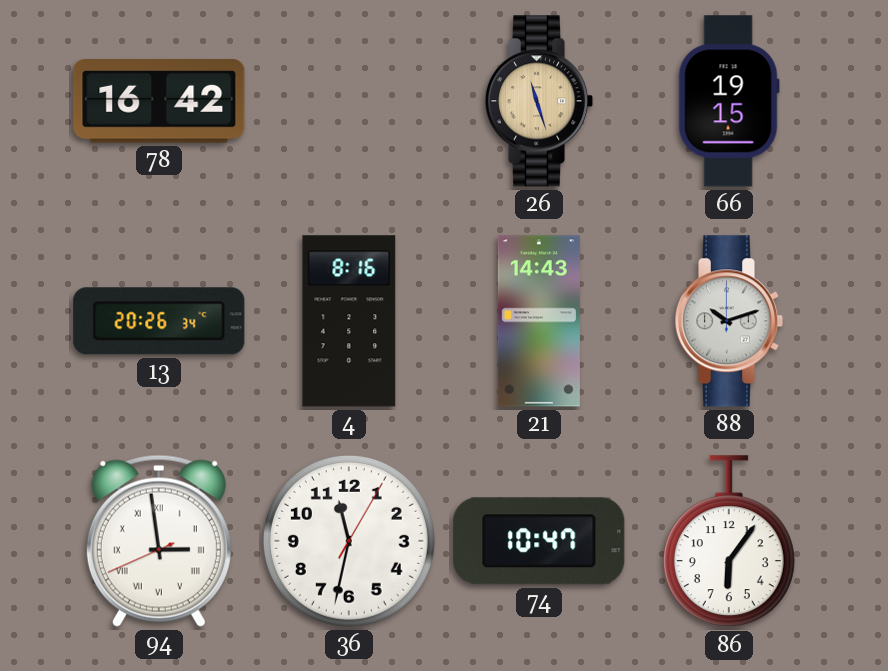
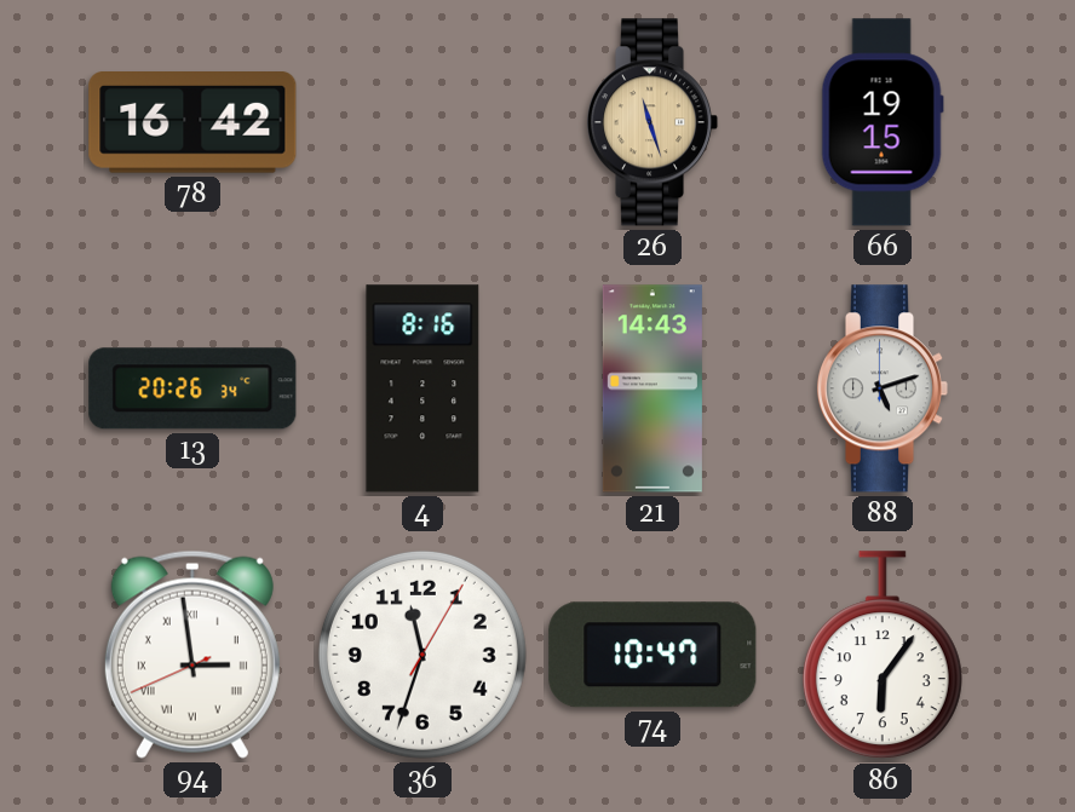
88: 10:12 -> 5:12
36: 11:32 -> 11:33
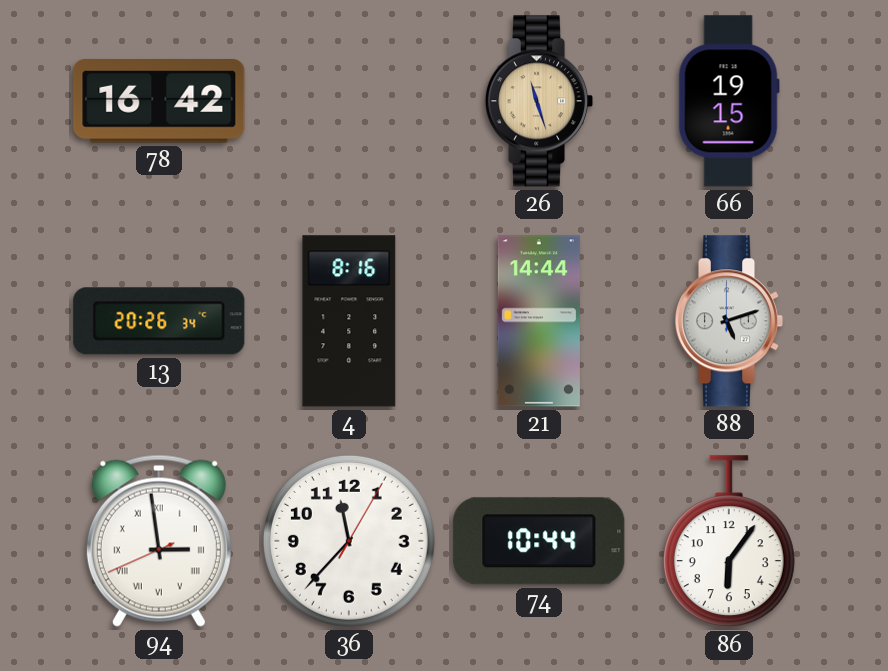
21: 14:43 -> 14:44
36: 11:33 -> 11:37
74: 10:47 -> 10:44
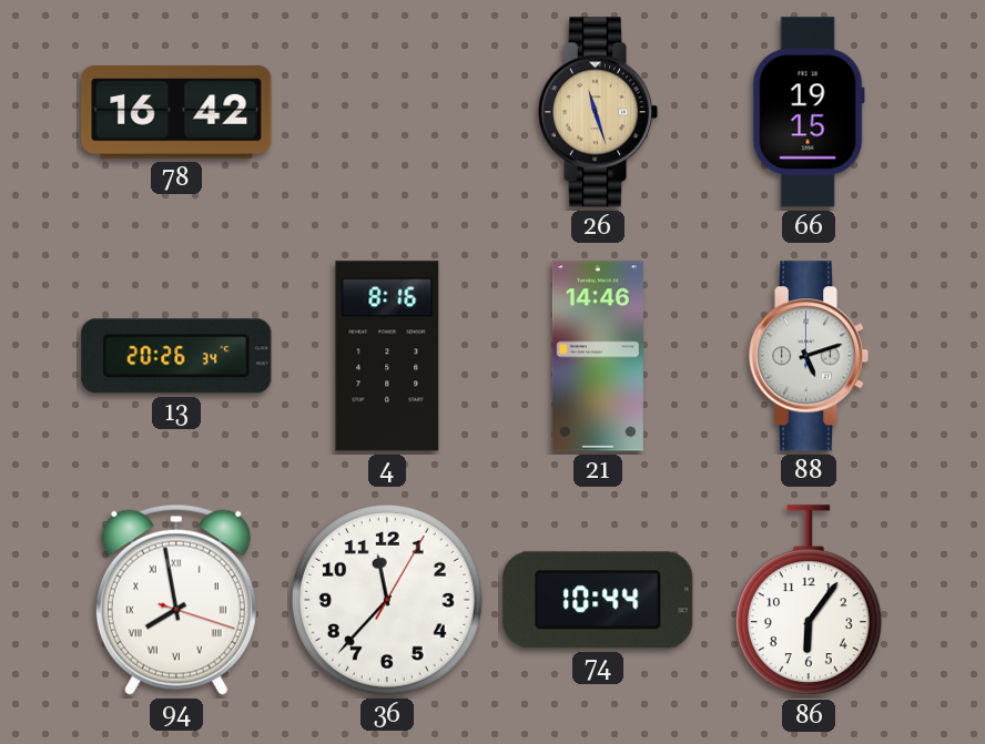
21: 14:44 -> 14:46
94: 2:58 -> 7:58
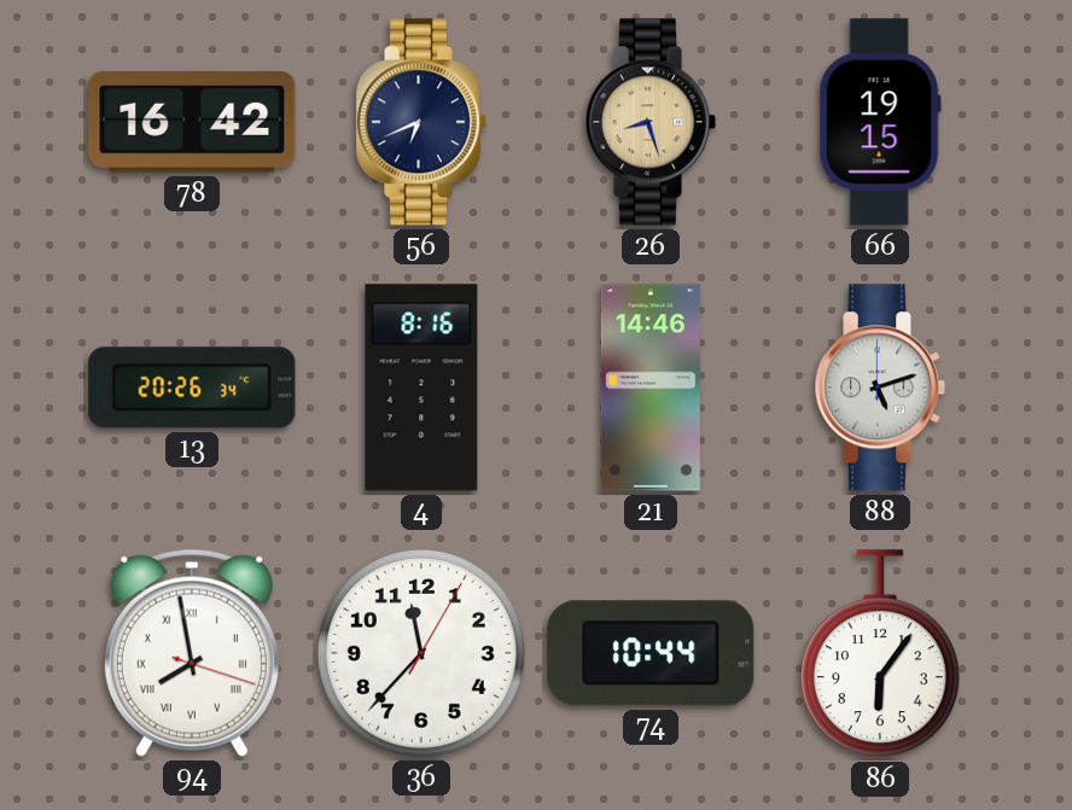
56: none -> 6:41
26: 11:27 -> 8:27
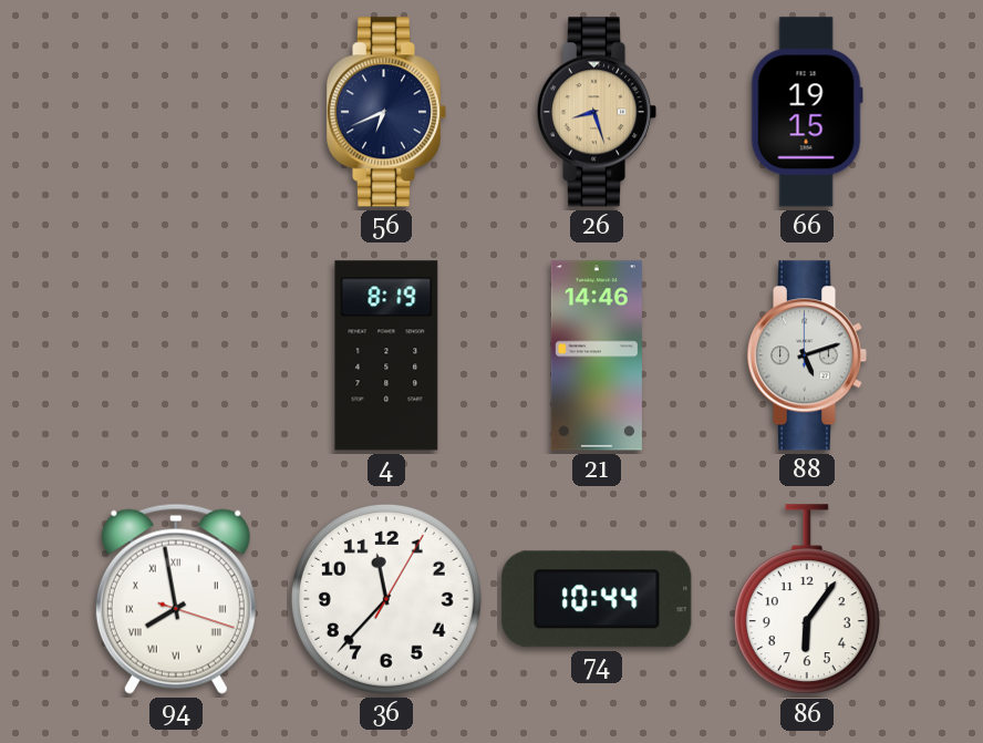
78: 16:42 -> none
13: 20:26 -> none
4: 8:16 -> 8:19
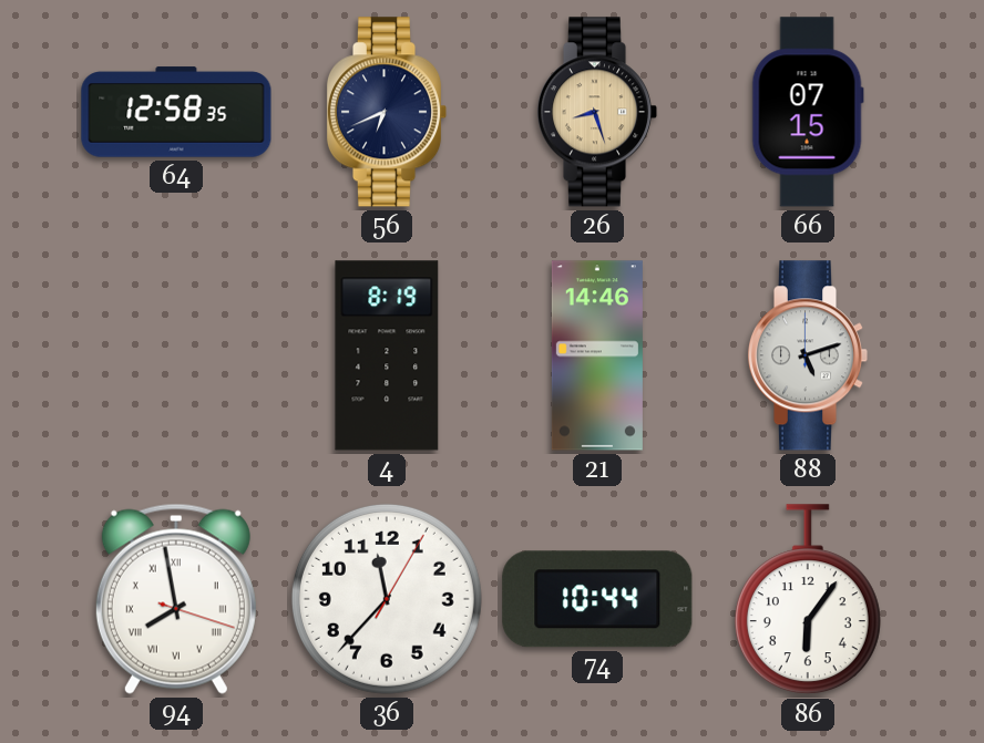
64: none -> 12:58
66: 19:15 -> 07:15
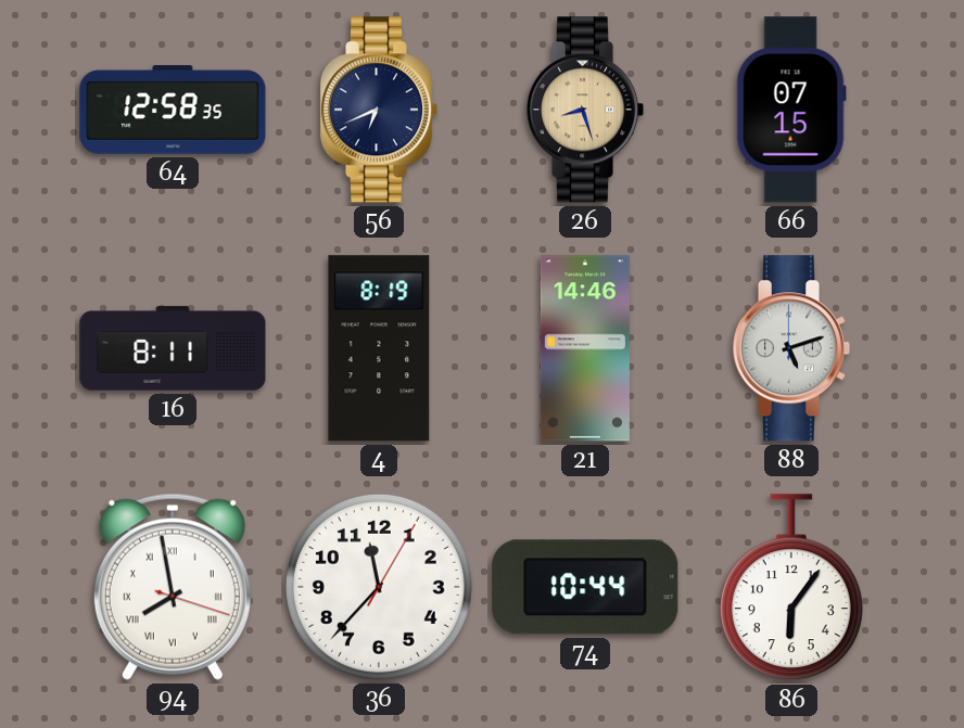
16: none -> 8:11
